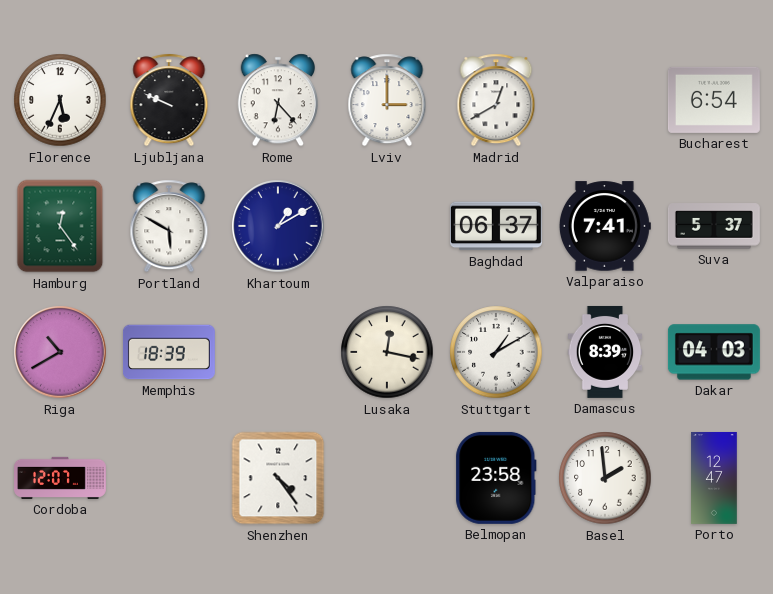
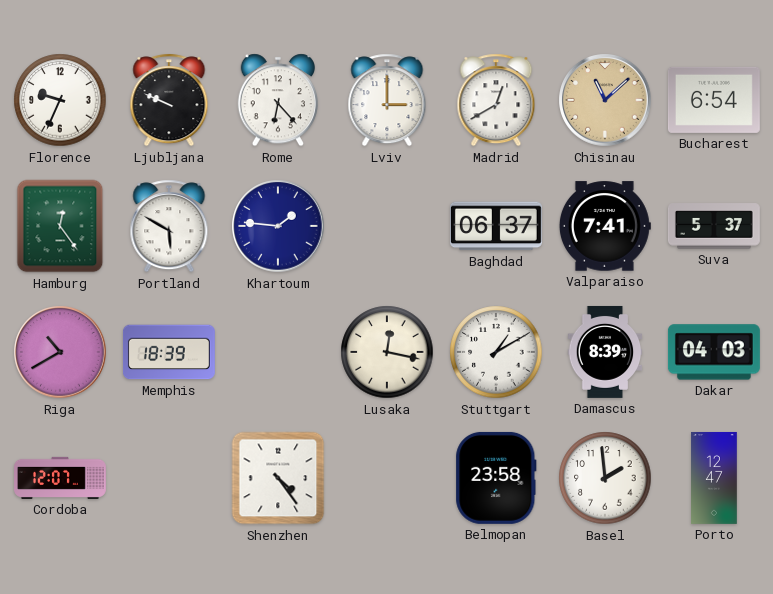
Florence: 5:34 -> 9:34
Chisinau: none -> 11:08
Khartoum: 1:10 -> 1:46
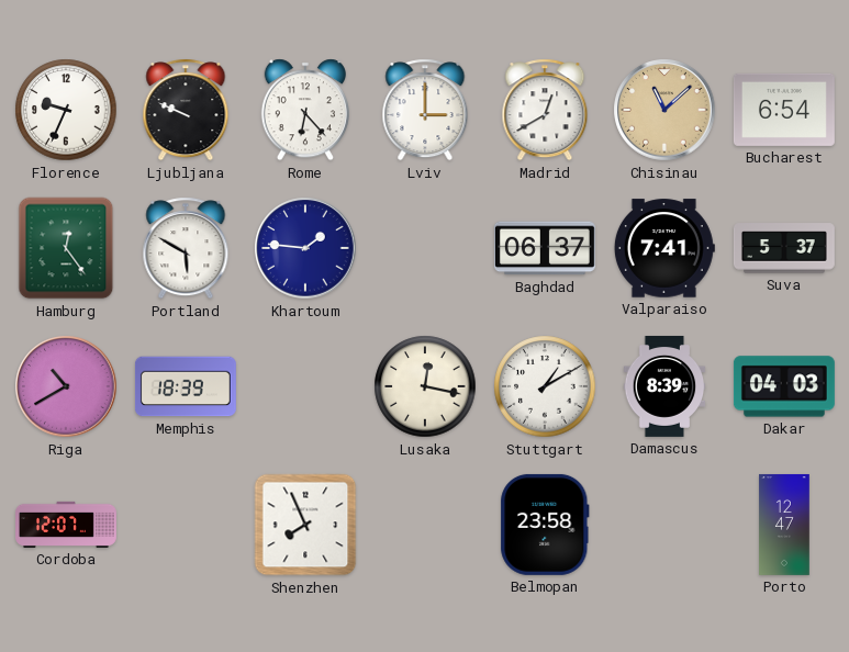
Shenzhen: 4:24 -> 7:56
Basel: 1:59 -> none
